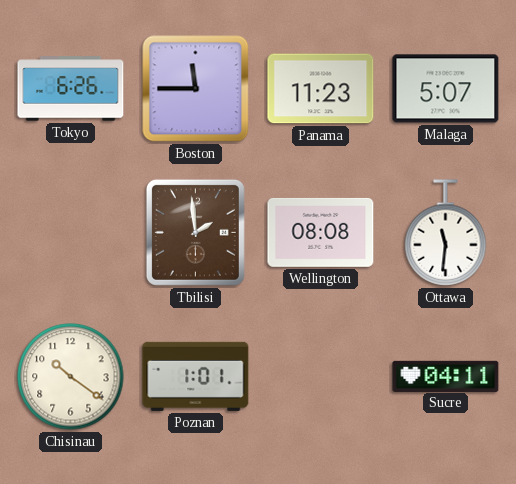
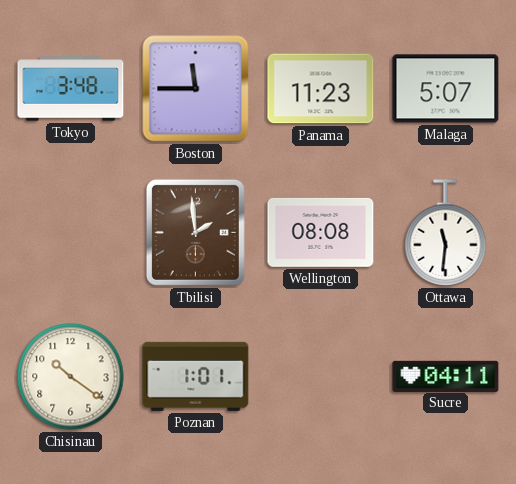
Tokyo: 6:26 -> 3:48
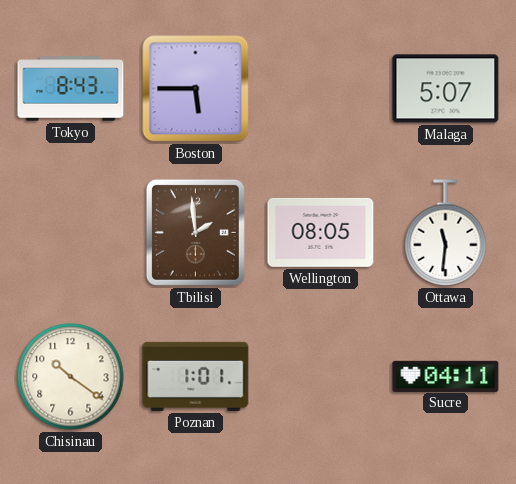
Tokyo: 3:48 -> 8:43
Boston: 11:45 -> 5:45
Panama: 11:23 -> none
Wellington: 08:08 -> 08:05
